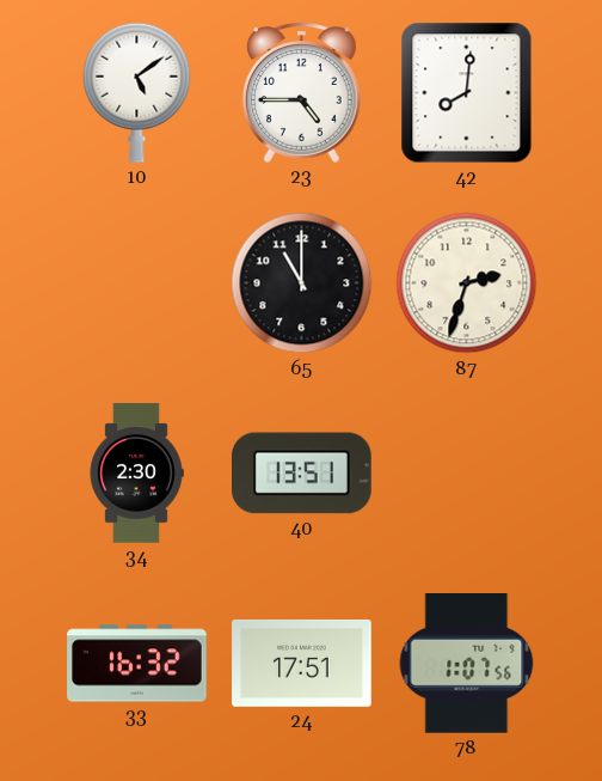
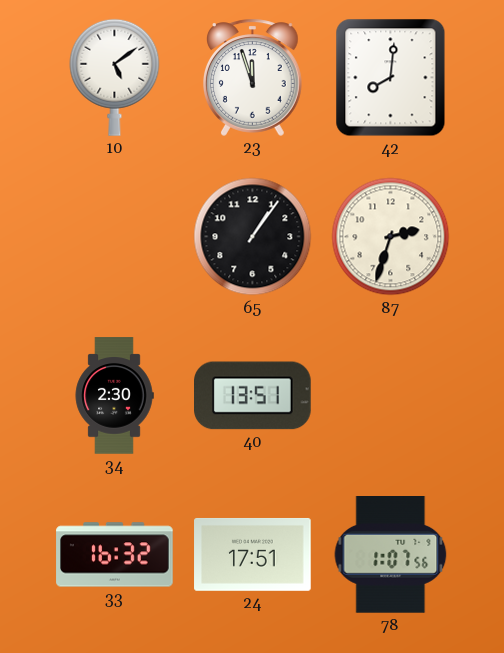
23: 4:45 -> 11:57
65: 11:00 -> 1:06
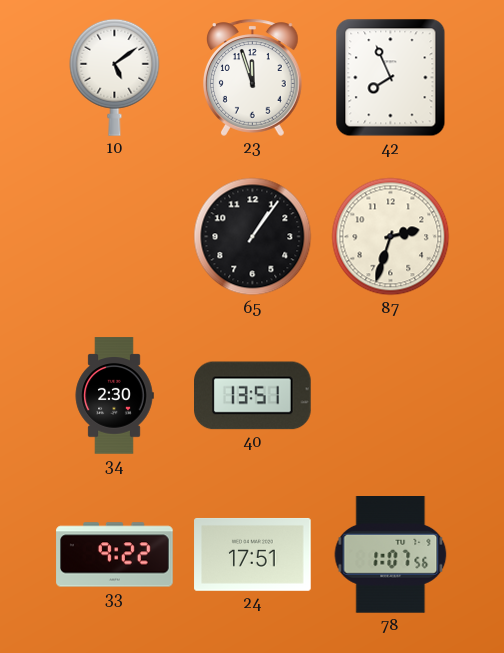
42: 8:01 -> 7:56
33: 16:32 -> 9:22
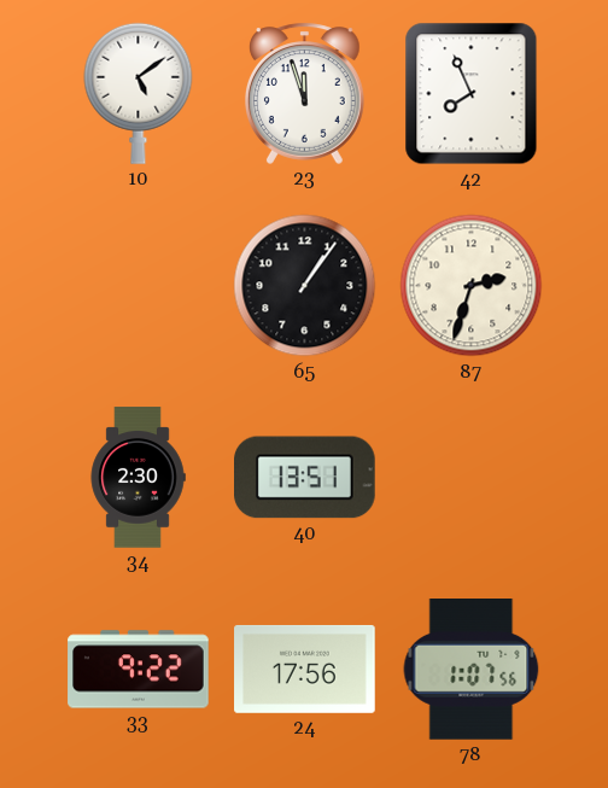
24: 17:51 -> 17:56
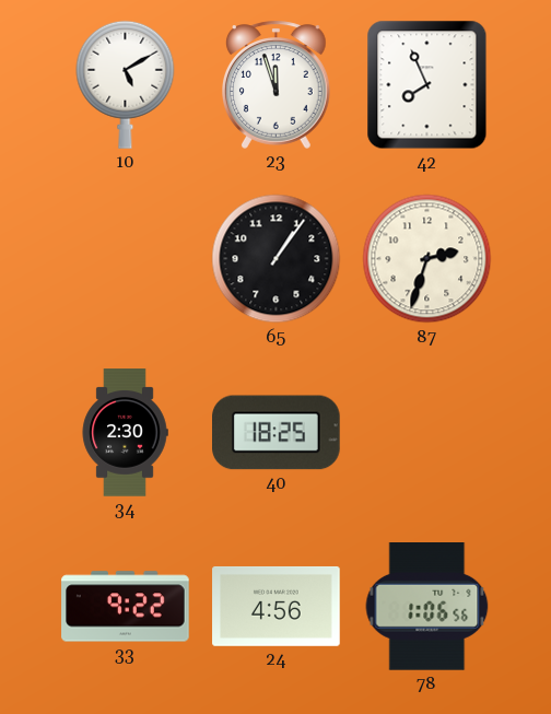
10: 5:09 -> 5:10
40: 13:51 -> 18:25
24: 17:56 -> 4:56
78: 1:07 -> 1:06
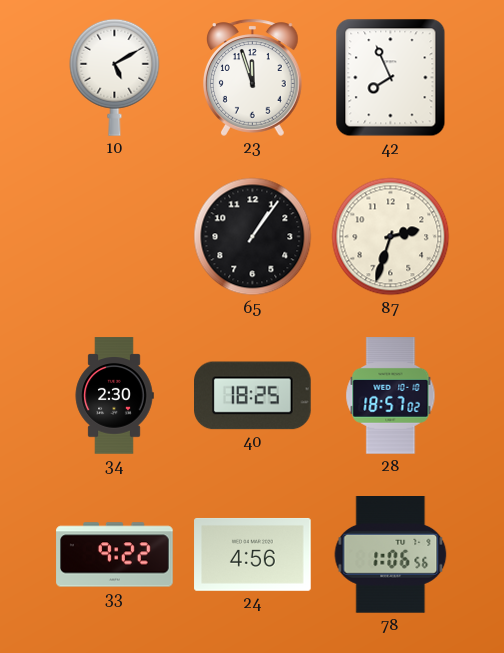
28: none -> 18:57
